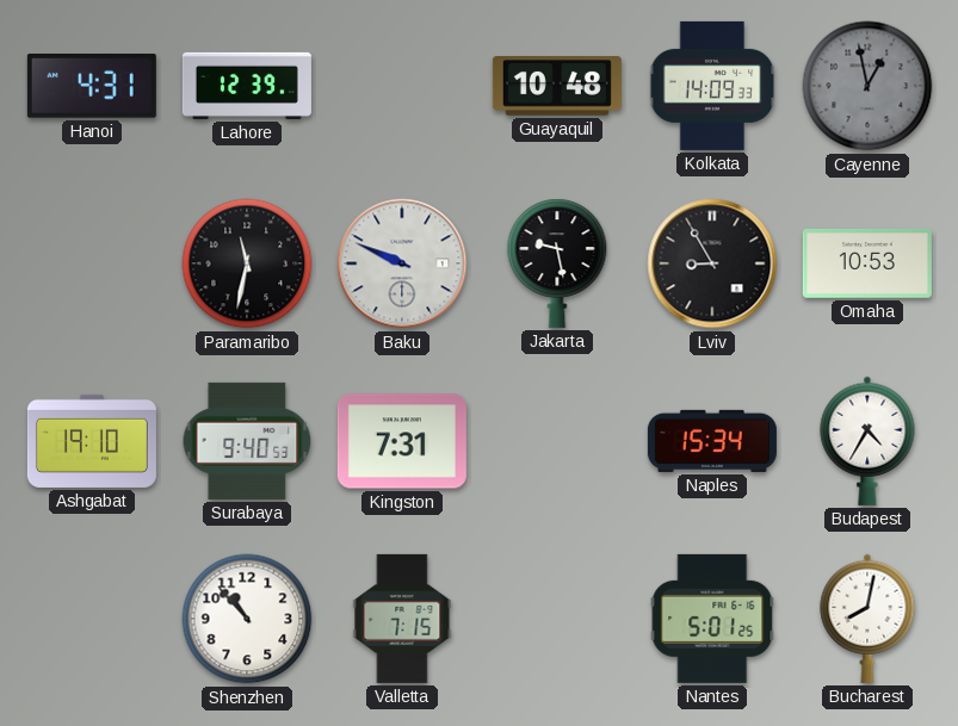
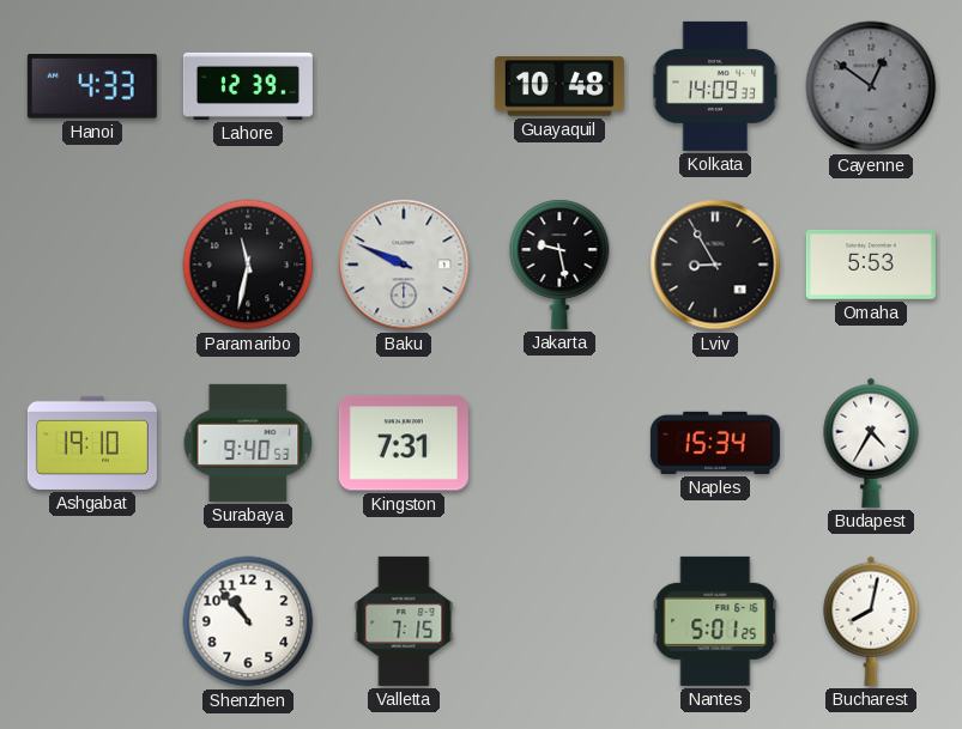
Hanoi: 4:31 -> 4:33
Cayenne: 12:58 -> 12:51
Omaha: 10:53 -> 5:53
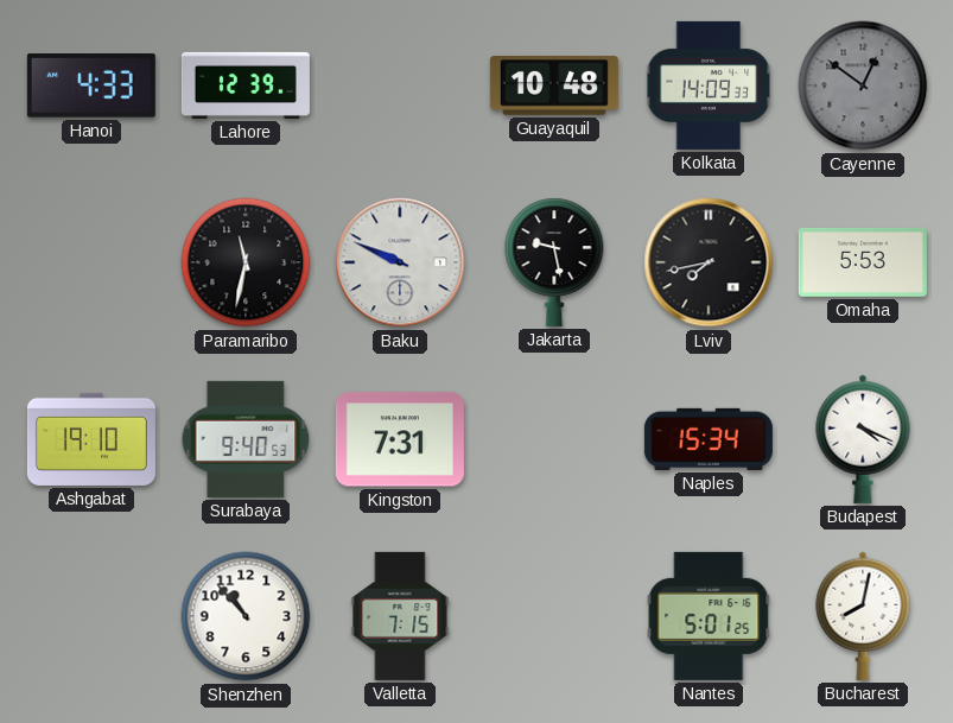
Lviv: 8:55 -> 7:43
Budapest: 4:35 -> 4:19
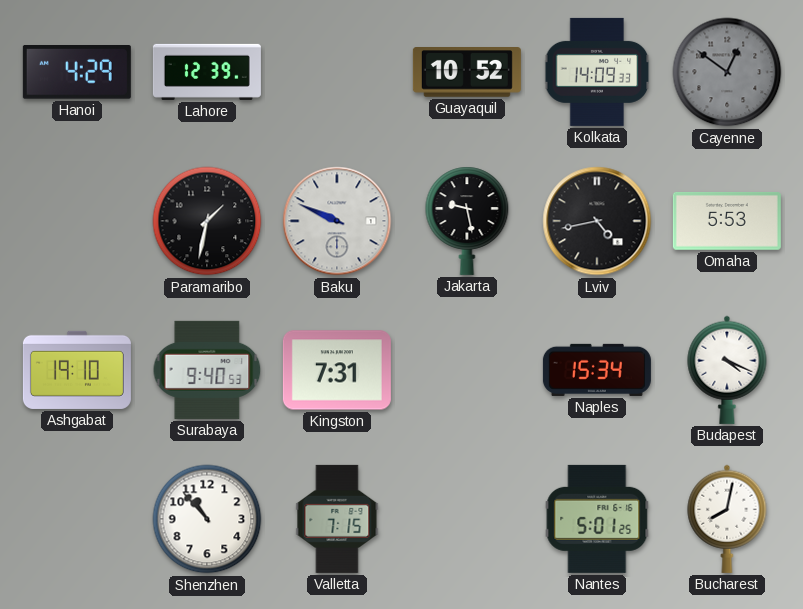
Hanoi: 4:33 -> 4:29
Guayaquil: 10:48 -> 10:52
Paramaribo: 11:32 -> 1:32
Lviv: 7:43 -> 4:43
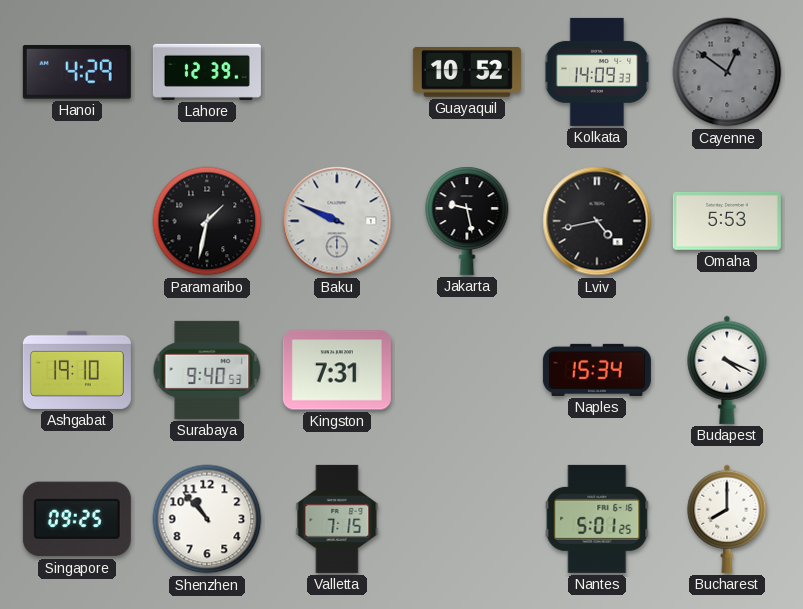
Singapore: none -> 09:25
Bucharest: 8:02 -> 8:00
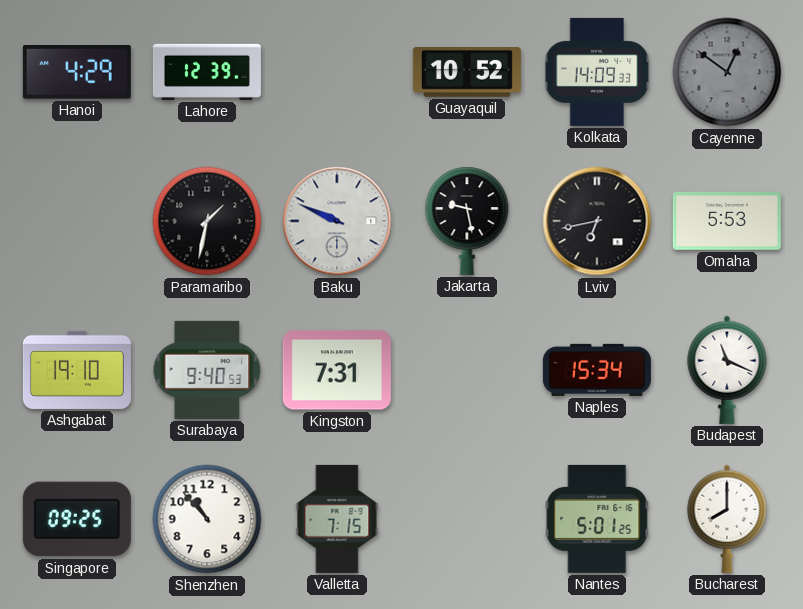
Lviv: 4:43 -> 6:43
Budapest: 4:19 -> 11:19
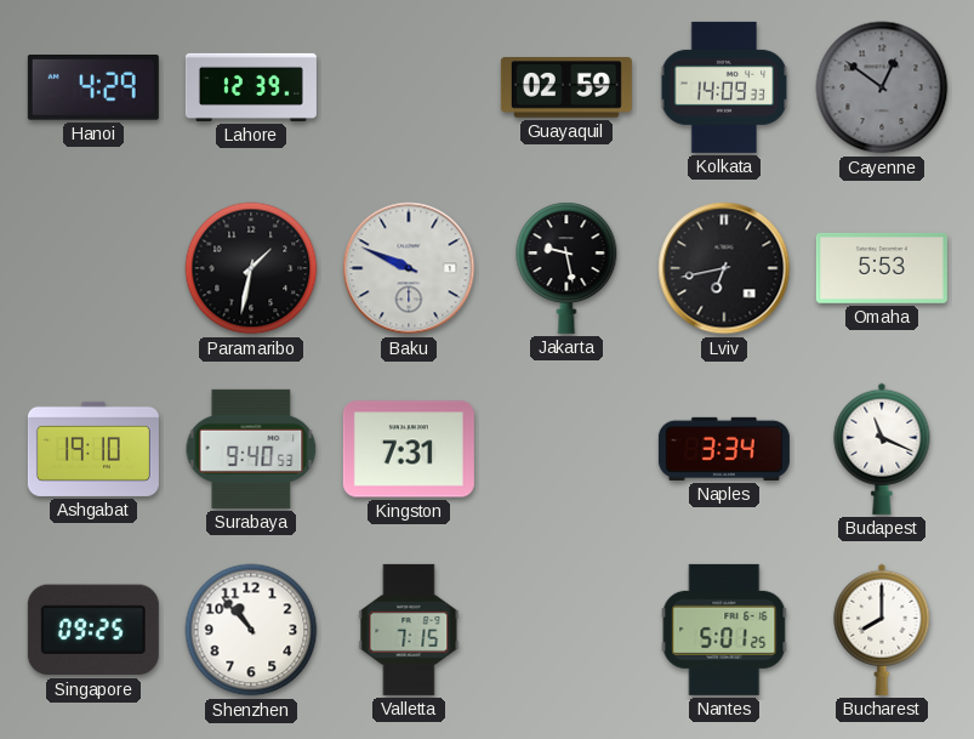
Guayaquil: 10:52 -> 02:59
Naples: 15:34 -> 3:34
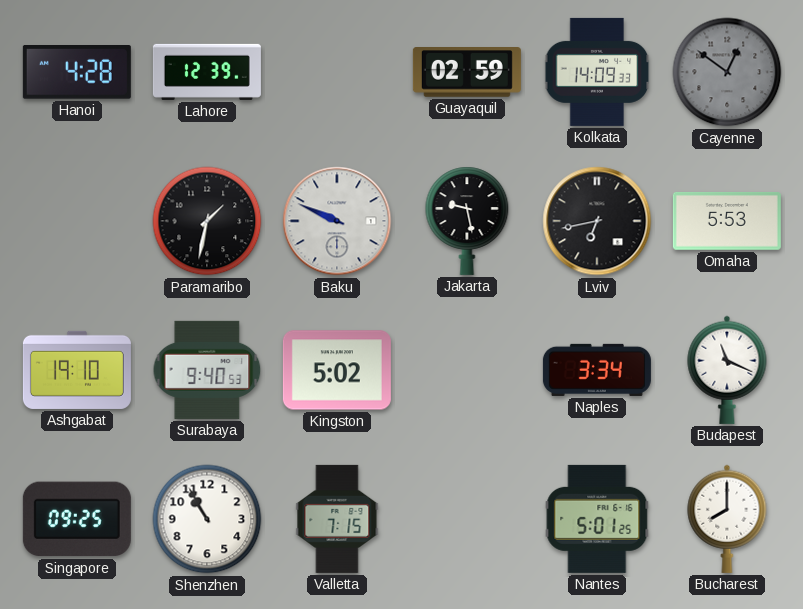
Hanoi: 4:29 -> 4:28
Kingston: 7:31 -> 5:02
Shenzhen: 10:53 -> 10:55
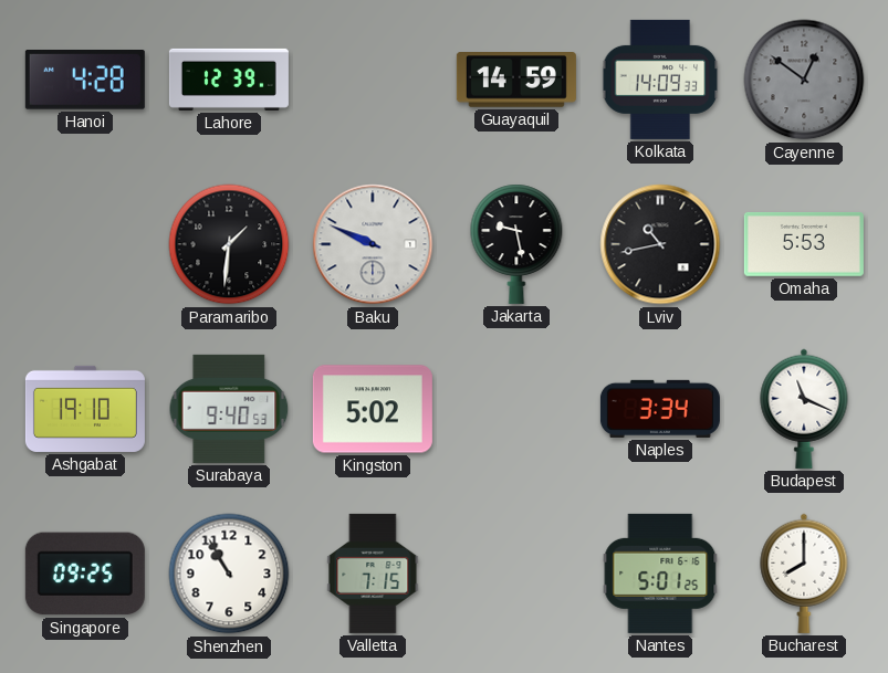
Guayaquil: 02:59 -> 14:59
Paramaribo: 1:32 -> 1:31
Lviv: 6:43 -> 10:43
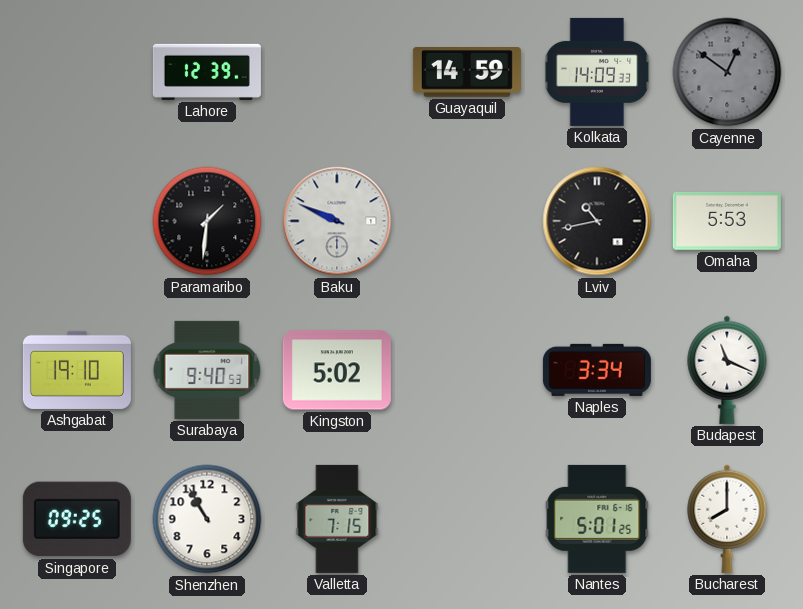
Hanoi: 4:28 -> none
Jakarta: 9:28 -> none
